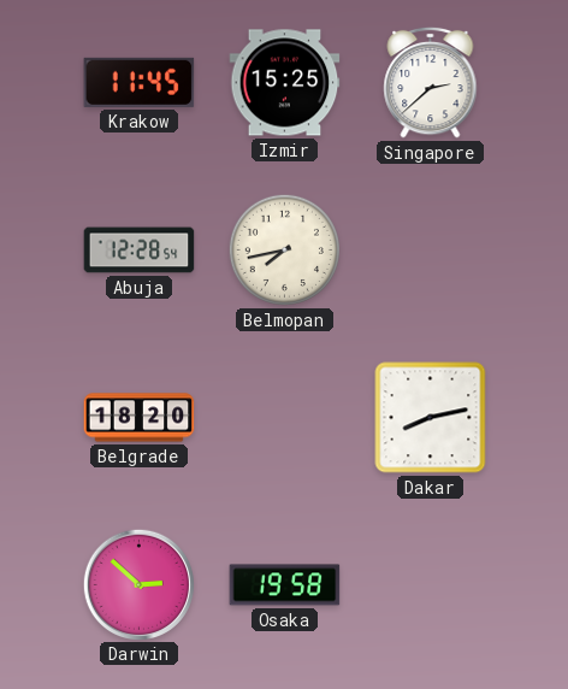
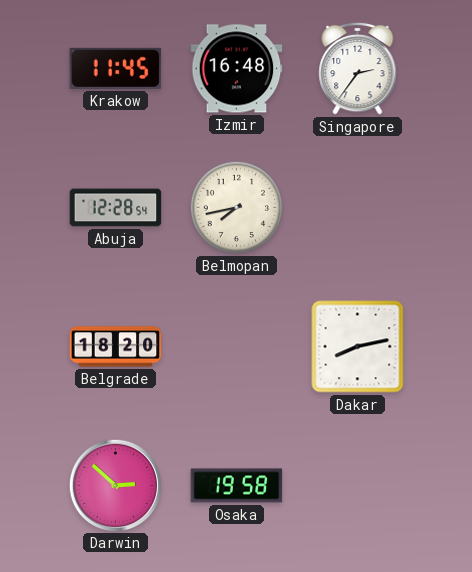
Izmir: 15:25 -> 16:48
Singapore: 2:38 -> 2:36
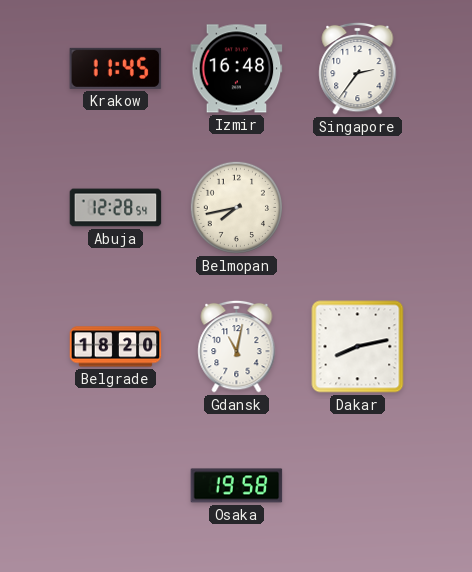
Gdansk: none -> 11:02
Darwin: 2:52 -> none
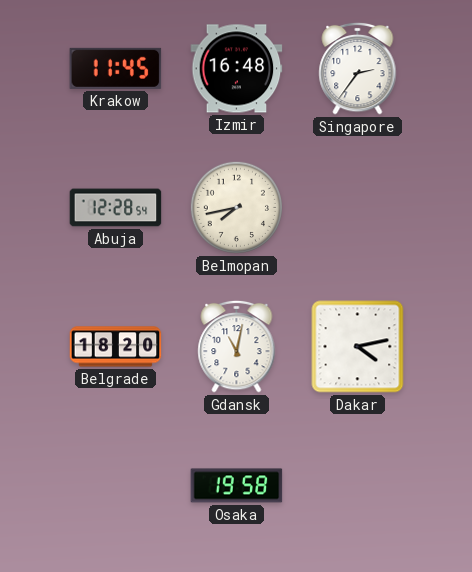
Dakar: 8:13 -> 4:13
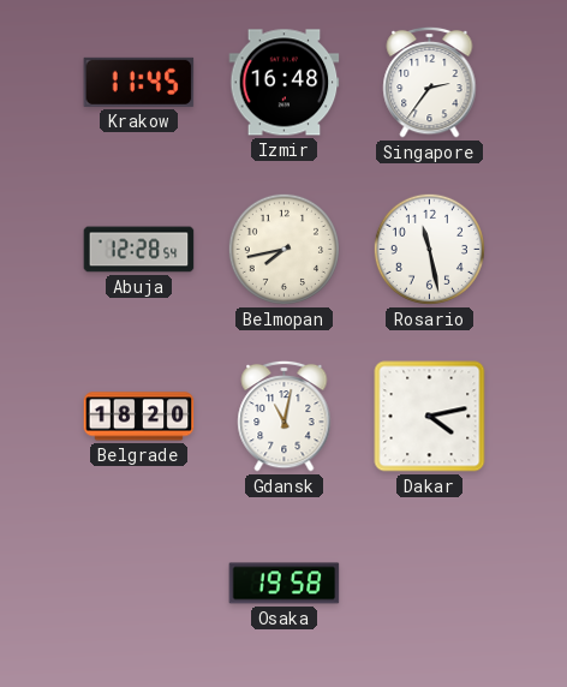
Rosario: none -> 11:28
